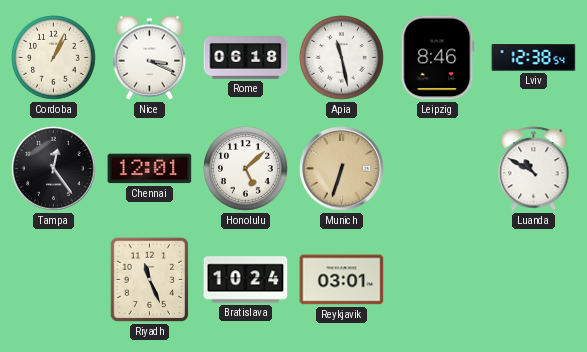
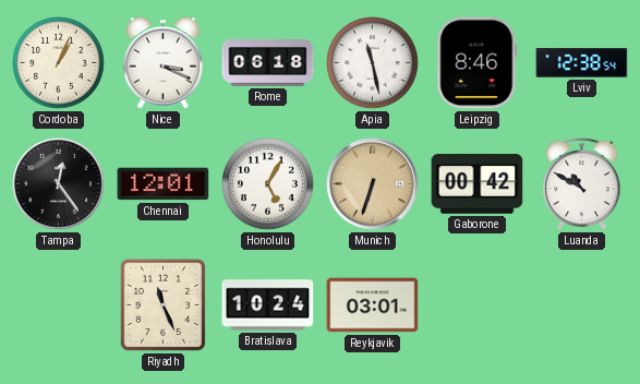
Honolulu: 5:08 -> 5:05
Gaborone: none -> 00:42
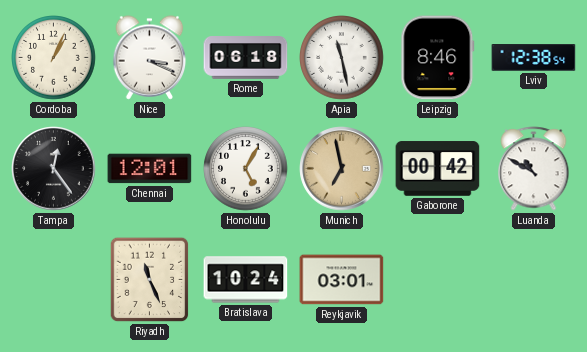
Munich: 6:33 -> 6:58
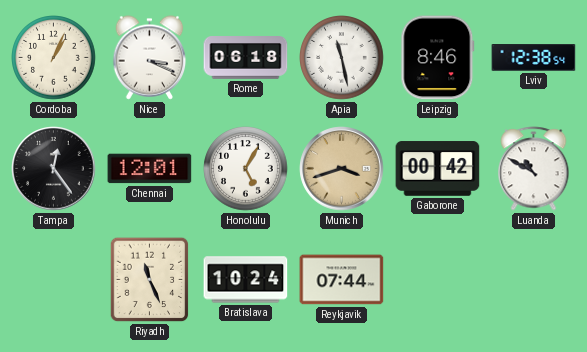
Munich: 6:58 -> 3:42
Reykjavik: 03:01 -> 07:44
